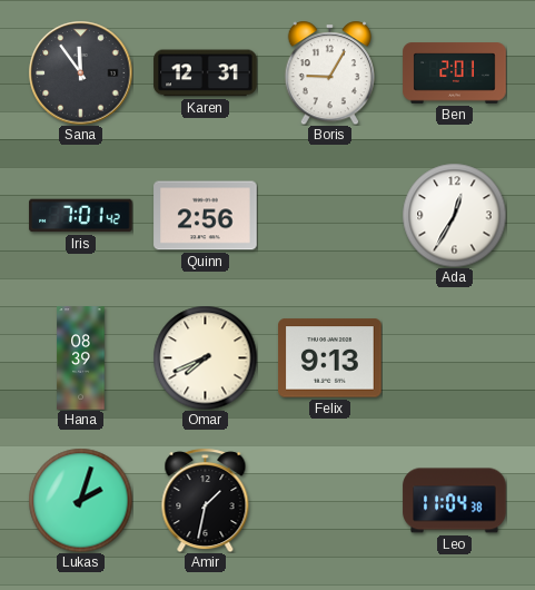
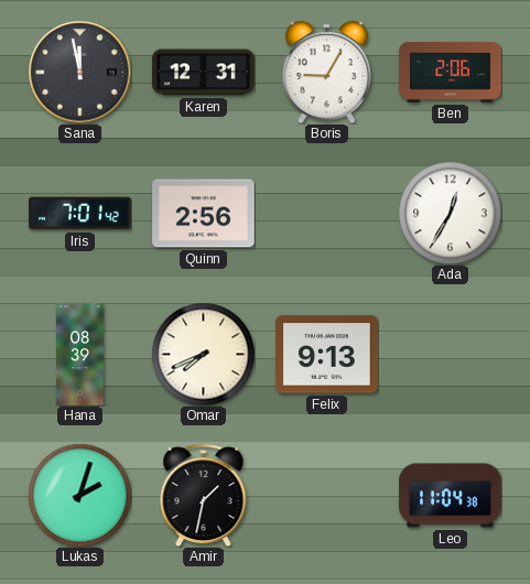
Sana: 11:54 -> 11:58
Ben: 2:01 -> 2:06
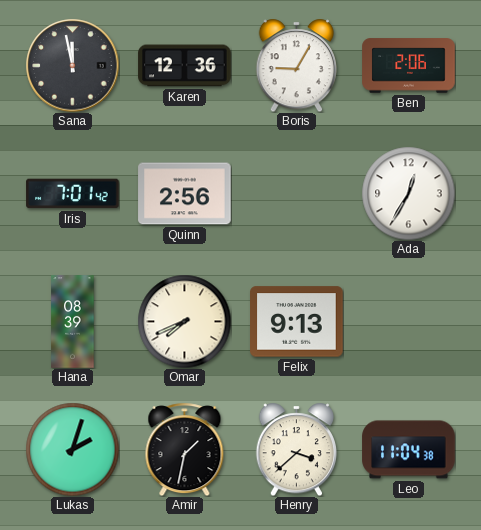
Karen: 12:31 -> 12:36
Henry: none -> 3:38
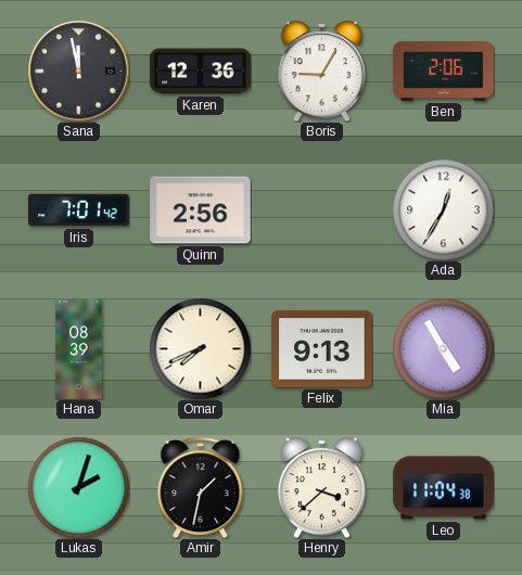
Mia: none -> 4:55
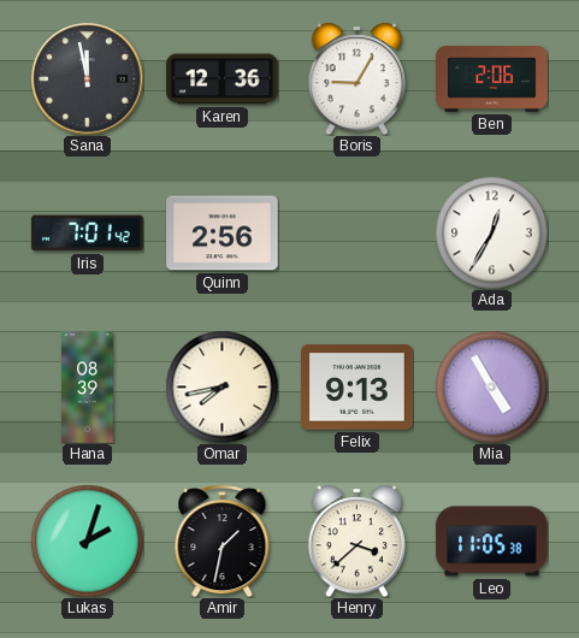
Omar: 7:41 -> 7:43
Leo: 11:04 -> 11:05
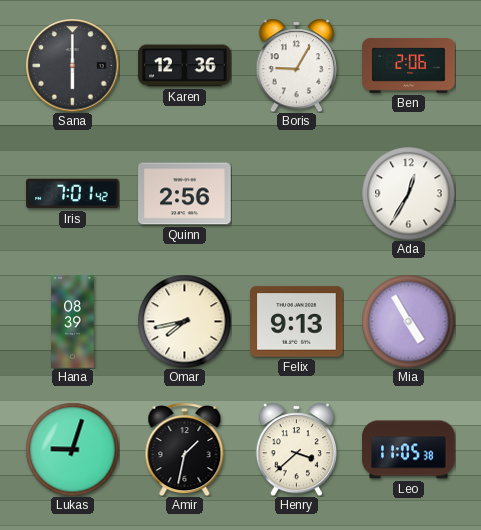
Sana: 11:58 -> 6:00
Lukas: 2:03 -> 9:03
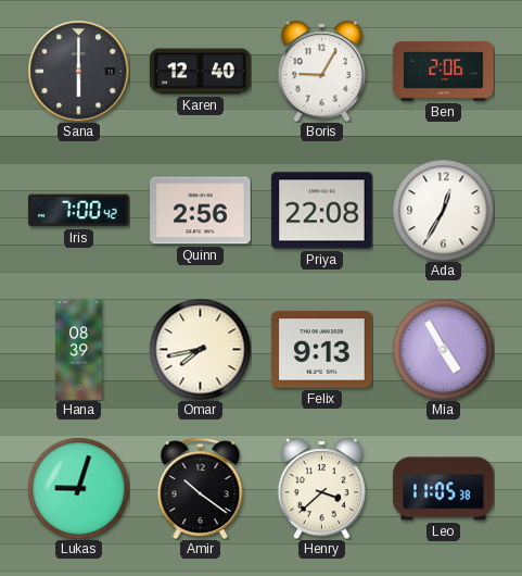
Karen: 12:36 -> 12:40
Iris: 7:01 -> 7:00
Priya: none -> 22:08
Amir: 1:32 -> 10:21
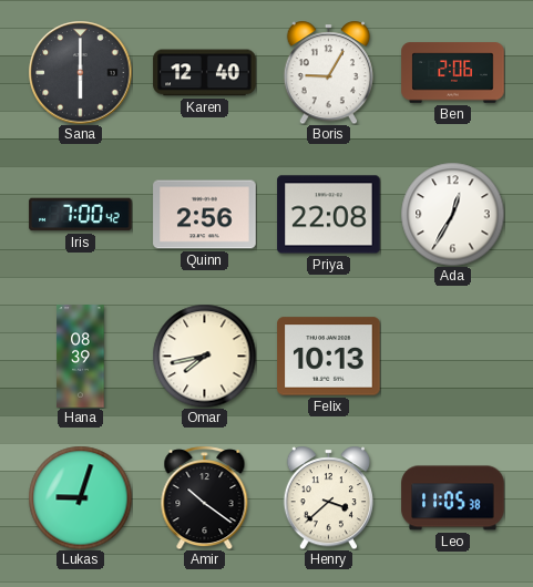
Felix: 9:13 -> 10:13
Mia: 4:55 -> none
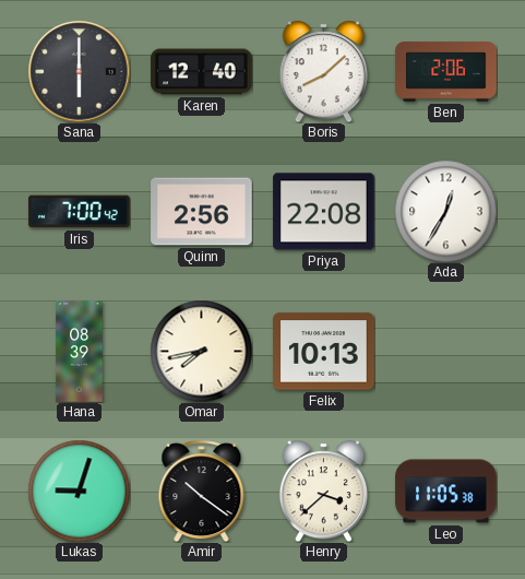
Boris: 9:05 -> 8:08
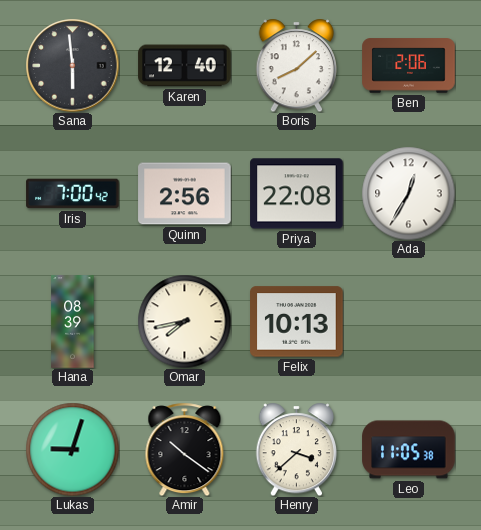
Sana: 6:00 -> 5:59
